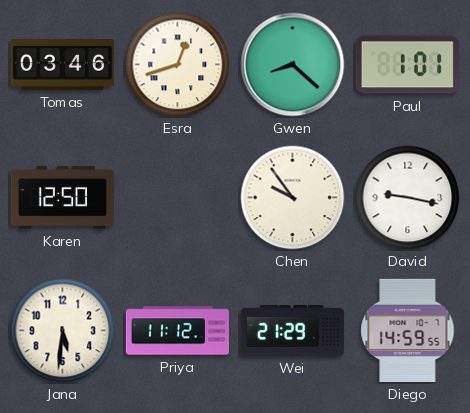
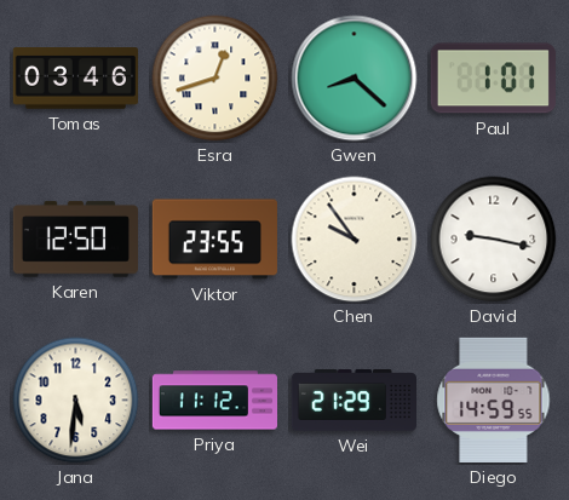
Viktor: none -> 23:55
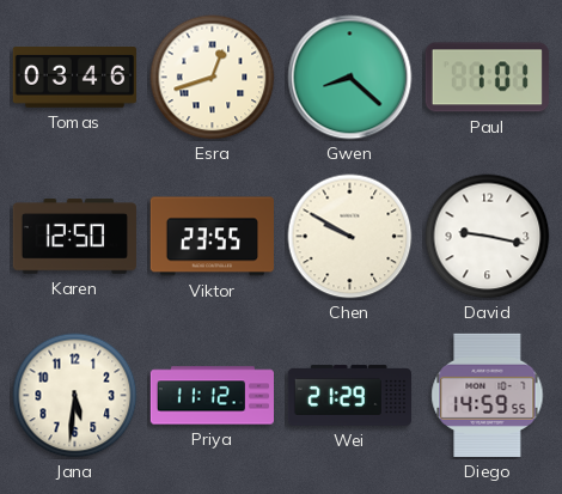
Chen: 9:54 -> 9:50
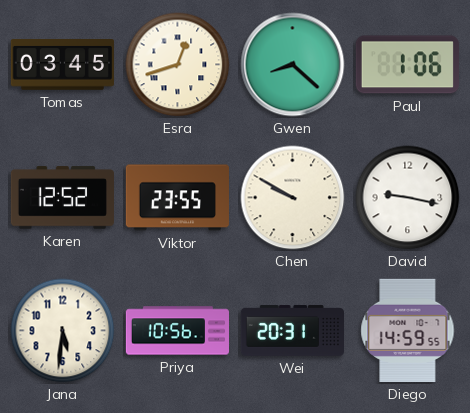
Tomas: 03:46 -> 03:45
Paul: 1:01 -> 1:06
Karen: 12:50 -> 12:52
Priya: 11:12 -> 10:56
Wei: 21:29 -> 20:31
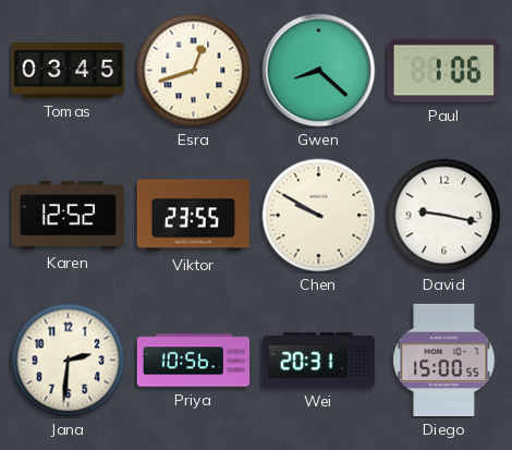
Jana: 5:31 -> 2:31
Diego: 14:59 -> 15:00
